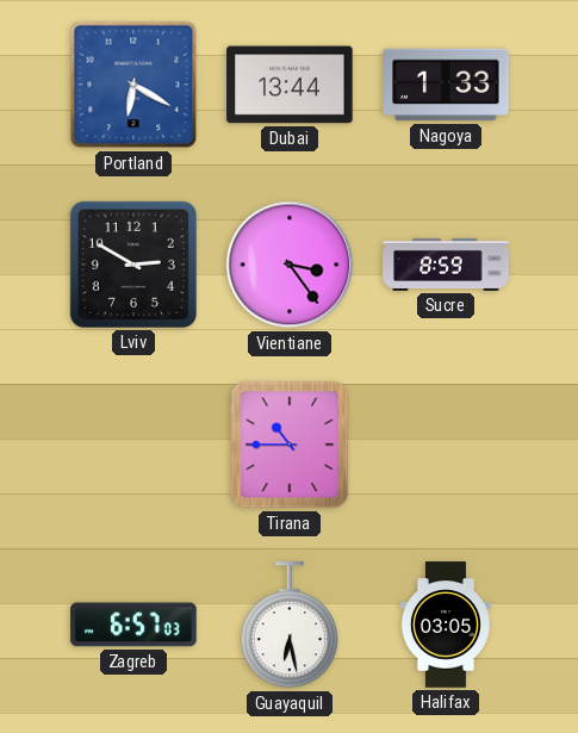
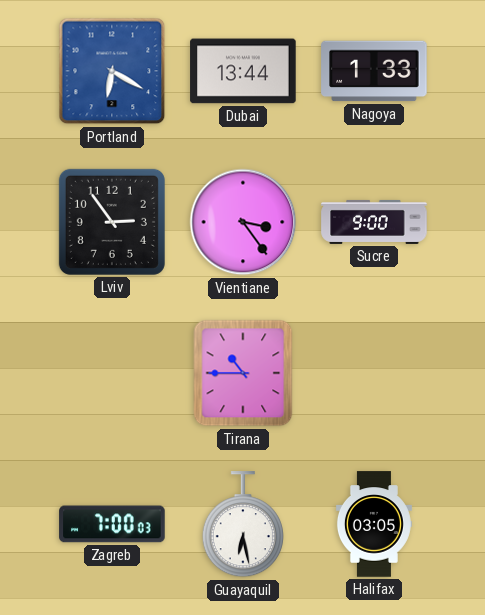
Lviv: 2:50 -> 2:54
Sucre: 8:59 -> 9:00
Zagreb: 6:57 -> 7:00
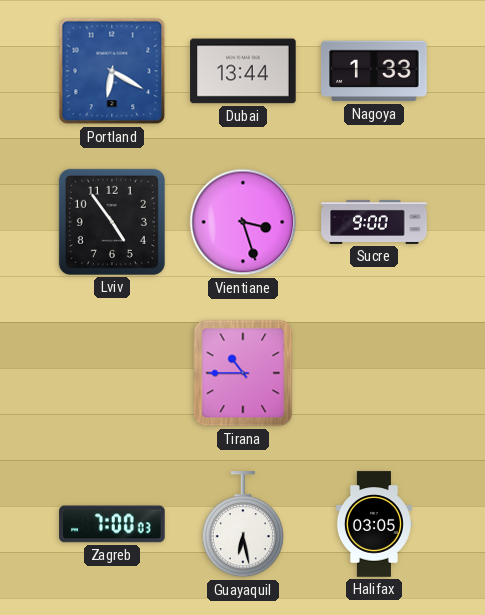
Lviv: 2:54 -> 4:54
Vientiane: 3:24 -> 3:27
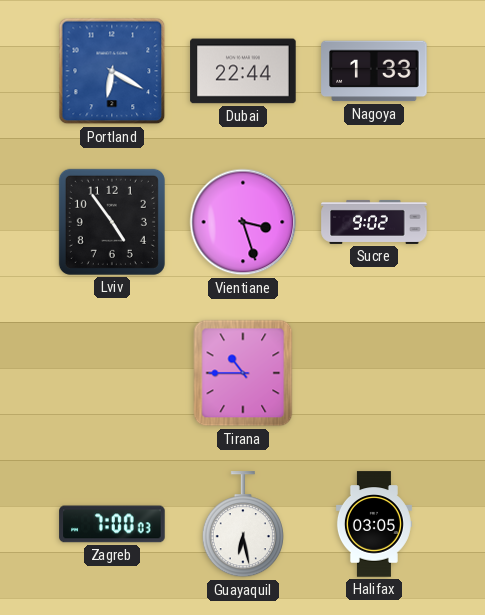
Dubai: 13:44 -> 22:44
Sucre: 9:00 -> 9:02
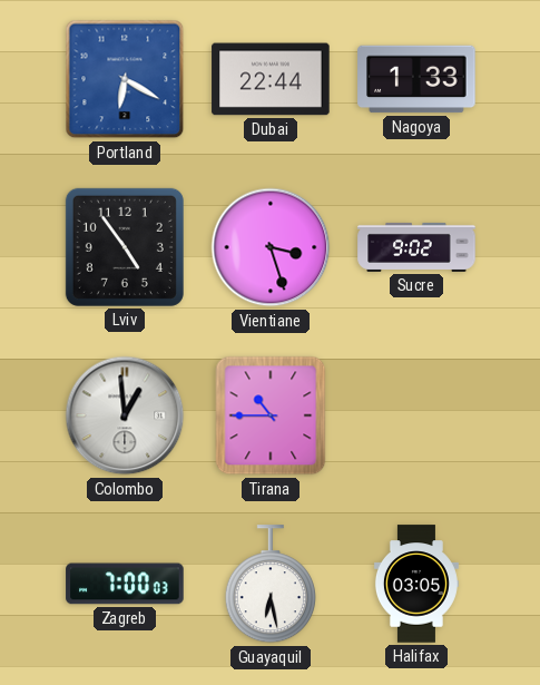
Colombo: none -> 12:59
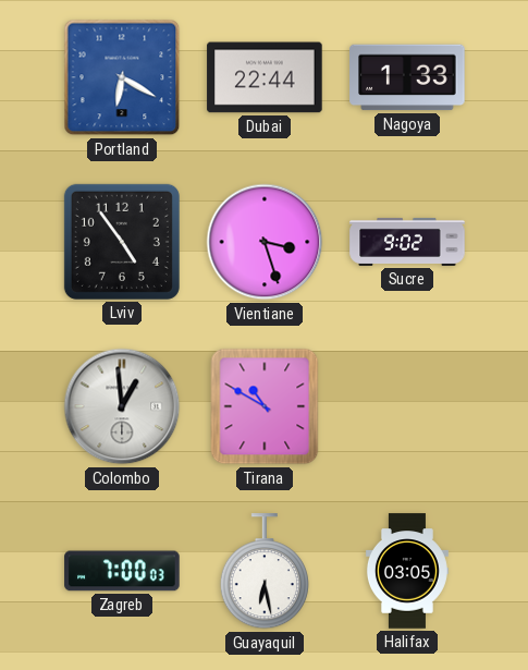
Tirana: 10:45 -> 10:50
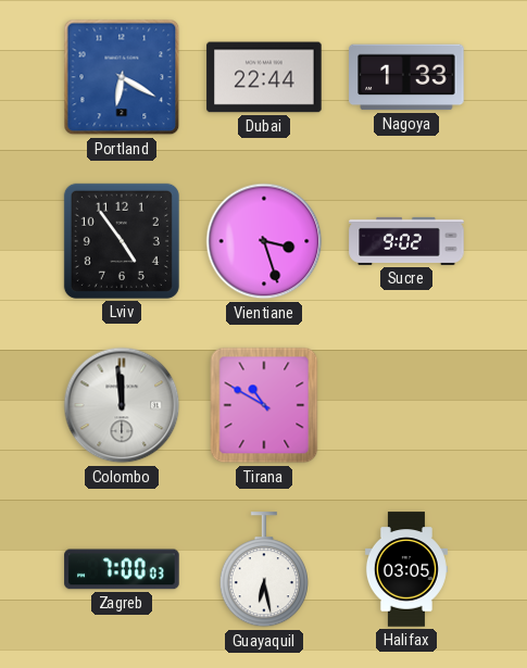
Colombo: 12:59 -> 11:59
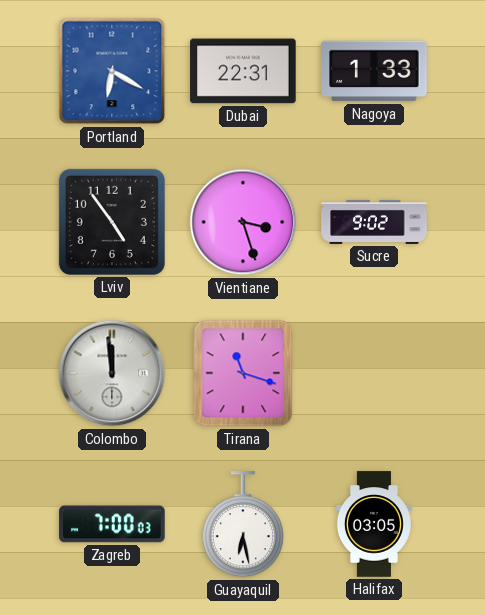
Dubai: 22:44 -> 22:31
Tirana: 10:50 -> 11:18
